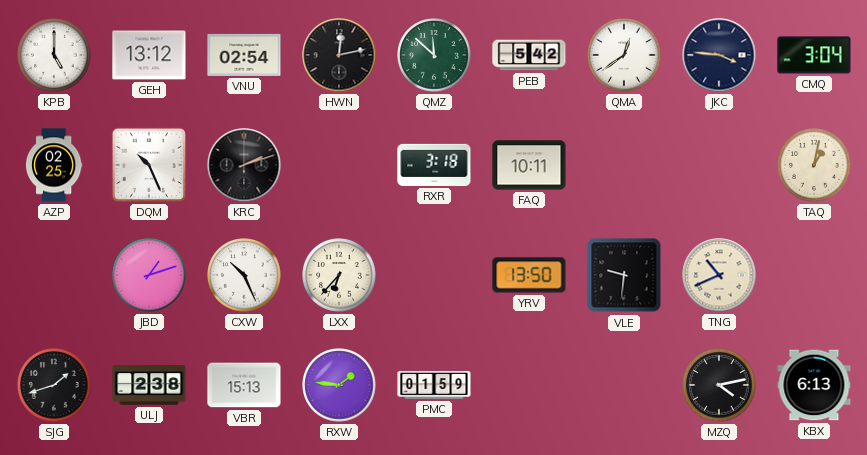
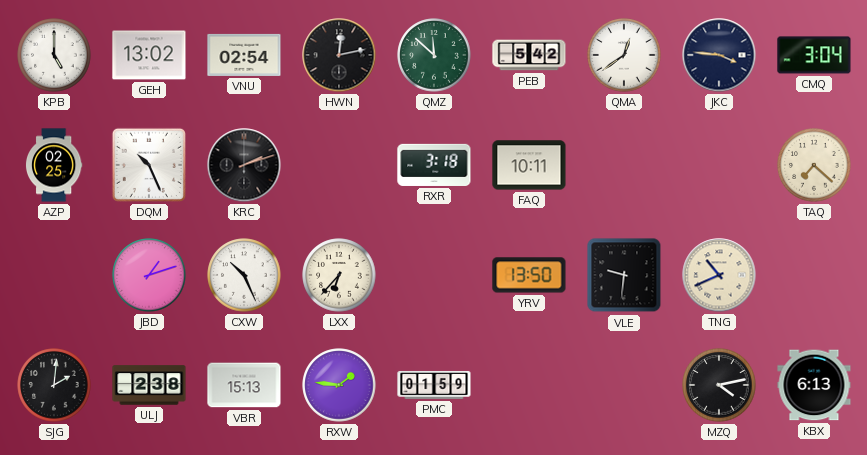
GEH: 13:12 -> 13:02
TAQ: 1:02 -> 7:22
SJG: 1:42 -> 2:01
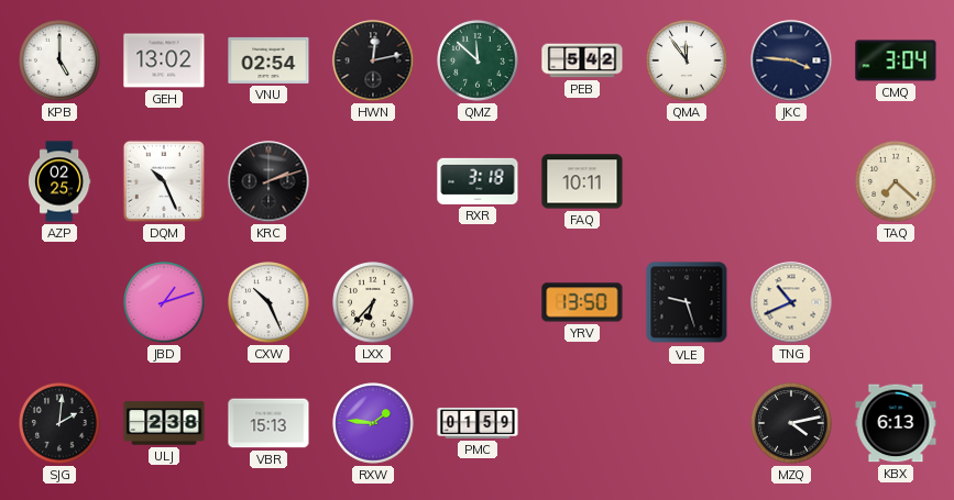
QMA: 12:39 -> 11:54
VLE: 9:31 -> 9:27
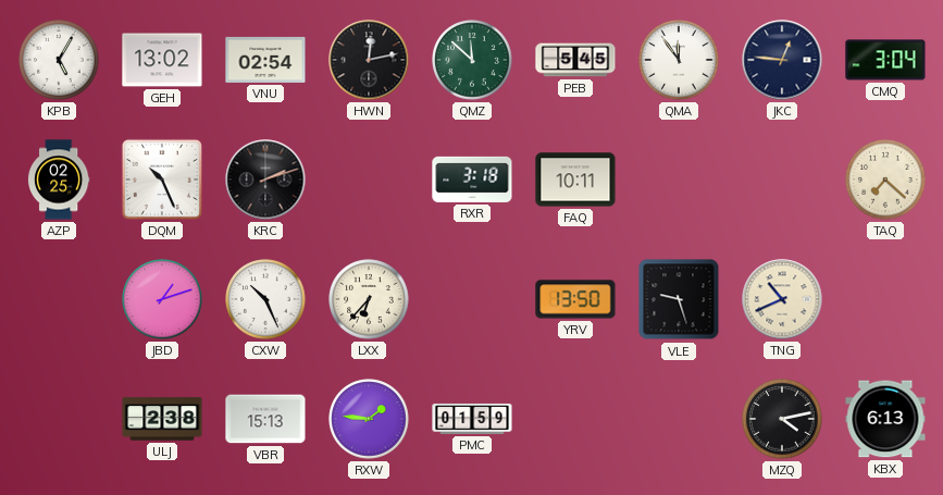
KPB: 5:00 -> 5:05
PEB: 5:42 -> 5:45
JKC: 3:46 -> 12:46
SJG: 2:01 -> none
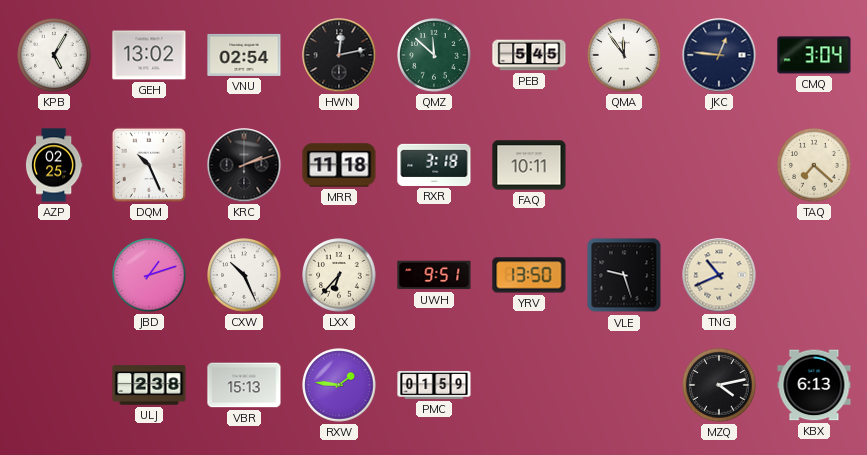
MRR: none -> 11:18
UWH: none -> 9:51
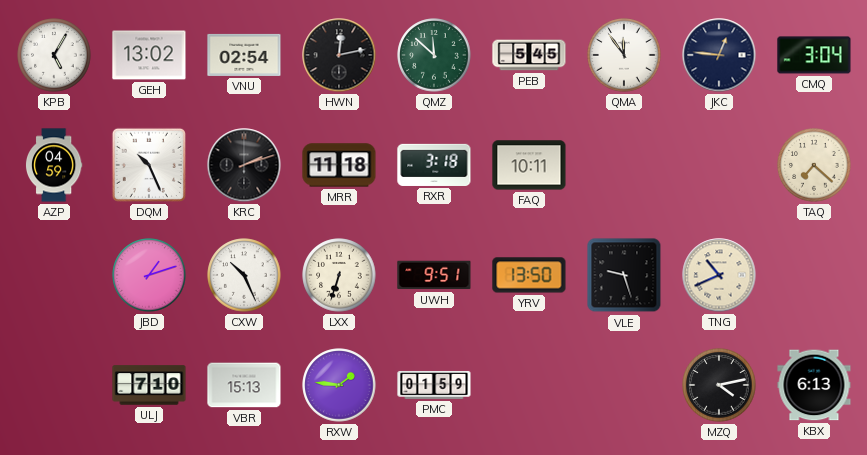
AZP: 02:25 -> 04:59
LXX: 6:37 -> 6:33
ULJ: 2:38 -> 7:10
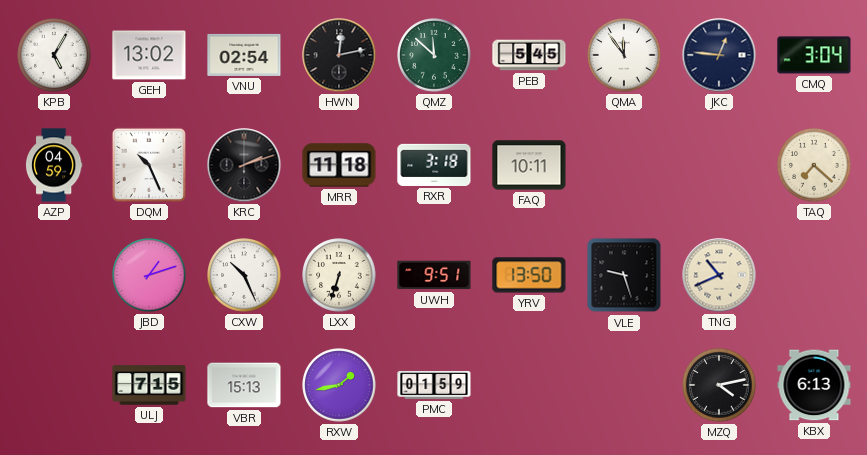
ULJ: 7:10 -> 7:15
RXW: 1:46 -> 1:43
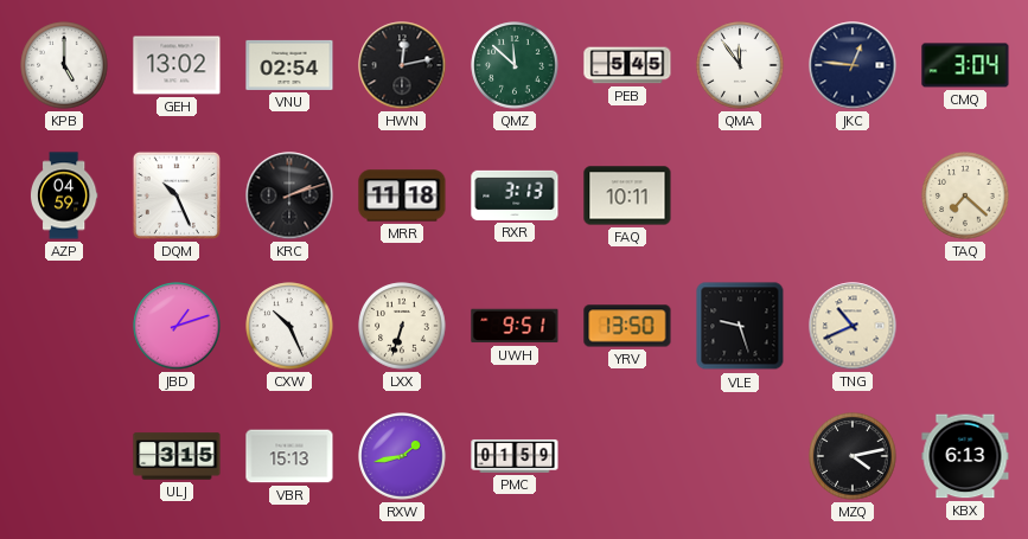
KPB: 5:05 -> 5:00
RXR: 3:18 -> 3:13
ULJ: 7:15 -> 3:15
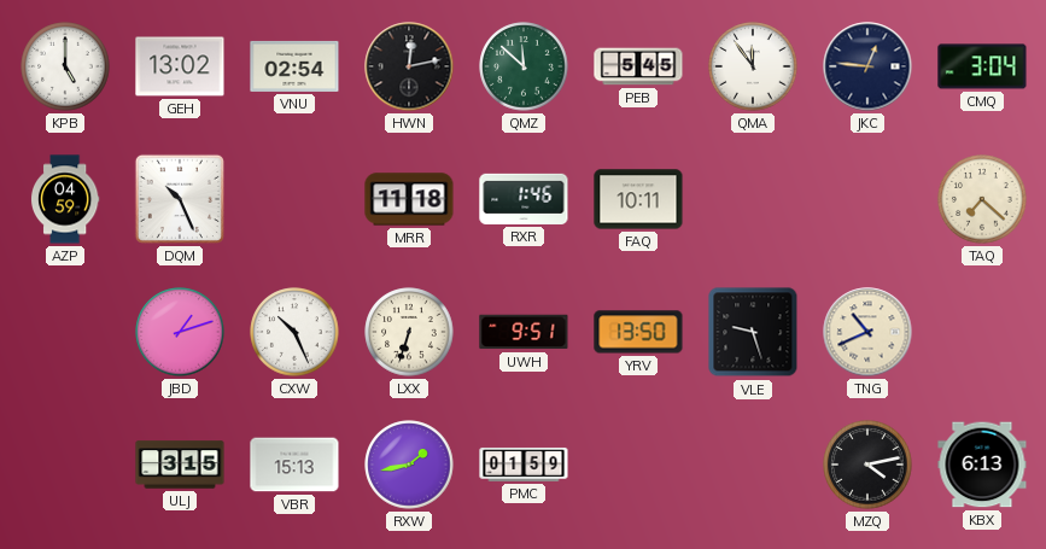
KRC: 2:12 -> none
RXR: 3:13 -> 1:46
